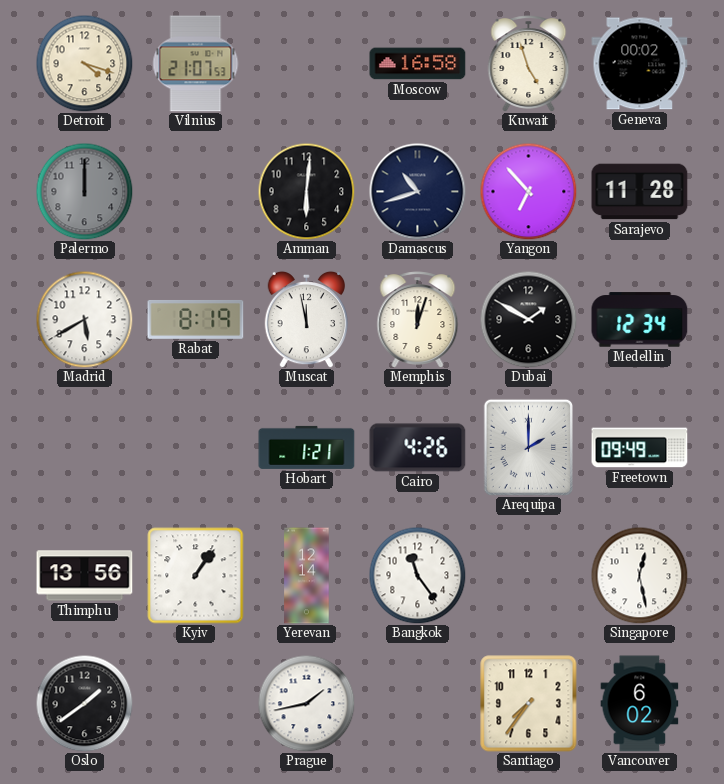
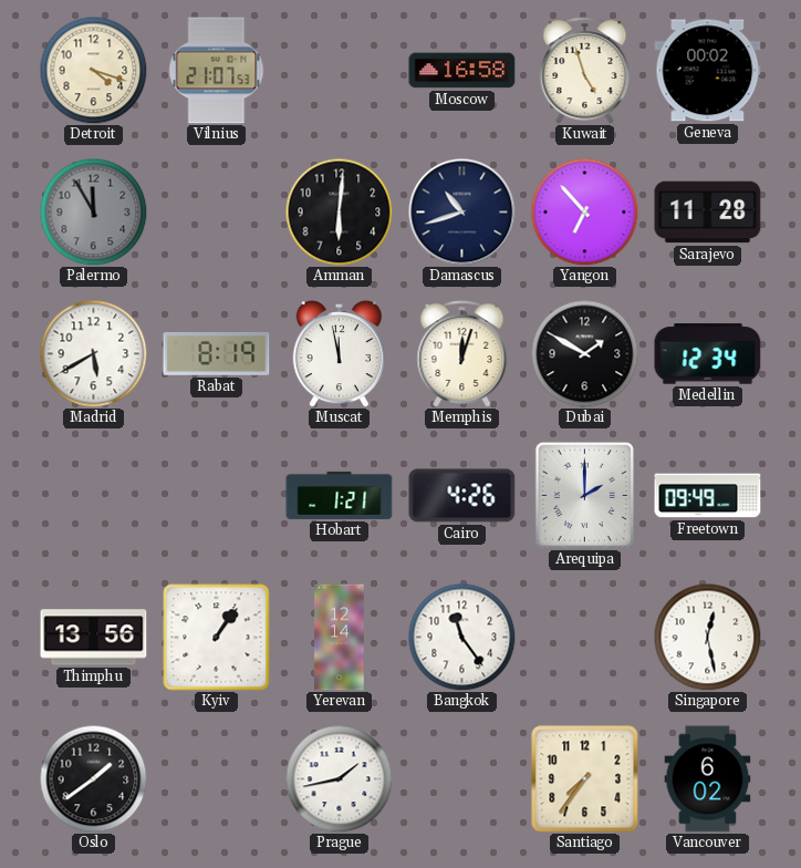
Palermo: 12:00 -> 11:55
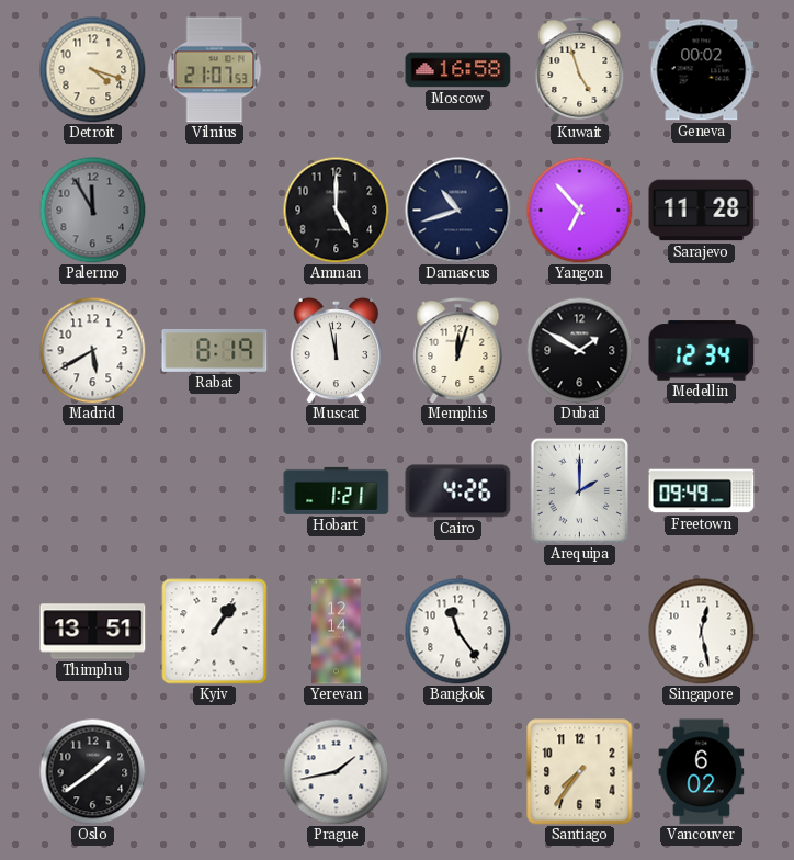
Amman: 6:01 -> 5:00
Thimphu: 13:56 -> 13:51
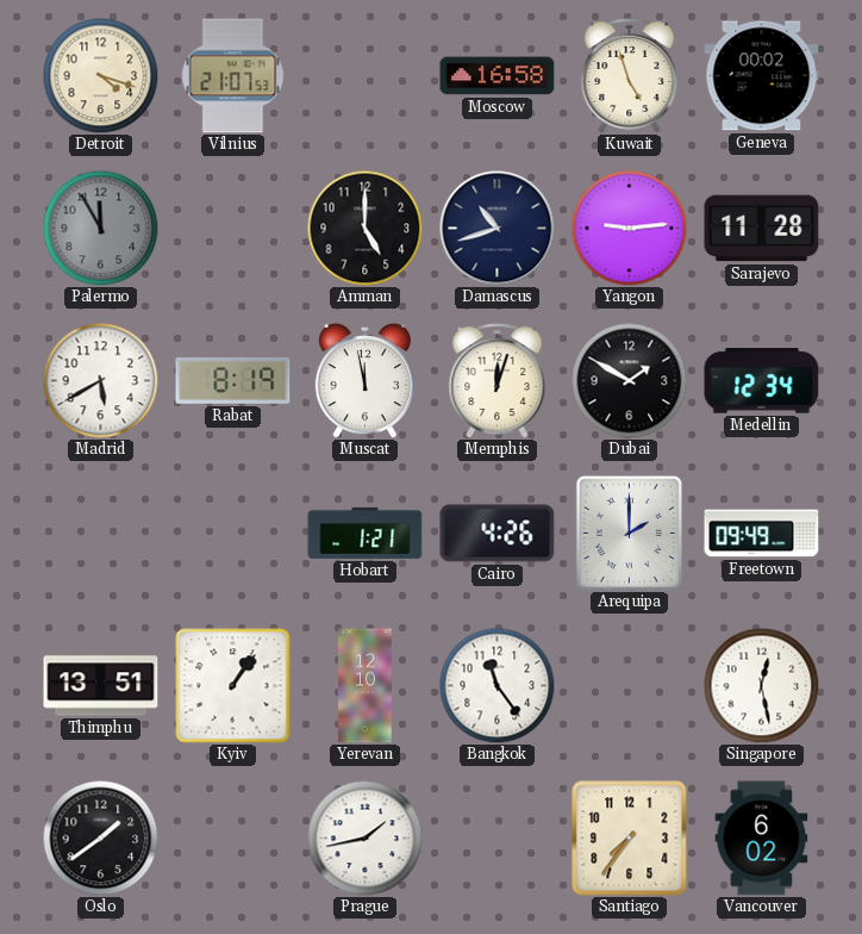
Yangon: 6:53 -> 9:14
Yerevan: 12:14 -> 12:10
